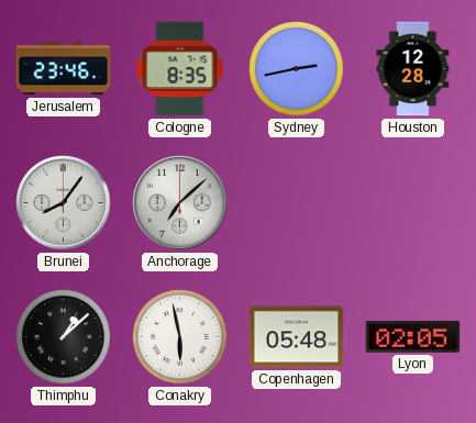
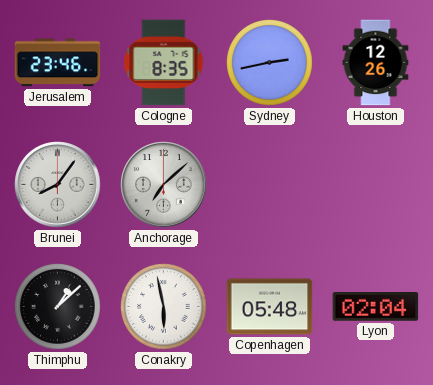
Houston: 12:28 -> 12:26
Lyon: 02:05 -> 02:04
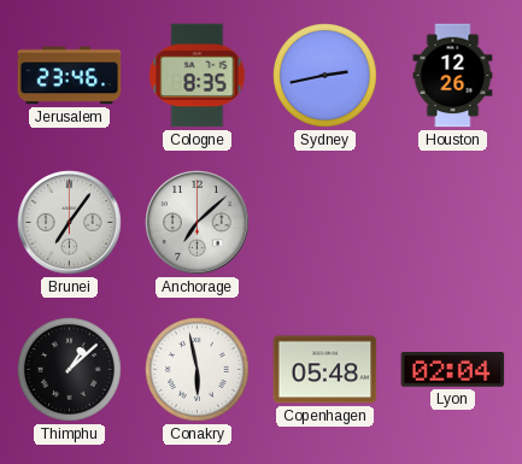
Brunei: 8:06 -> 7:06
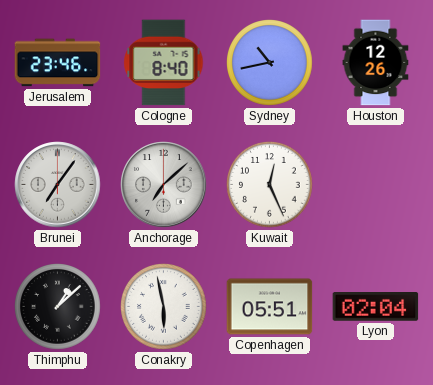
Cologne: 8:35 -> 8:40
Sydney: 2:43 -> 10:43
Kuwait: none -> 12:26
Copenhagen: 05:48 -> 05:51
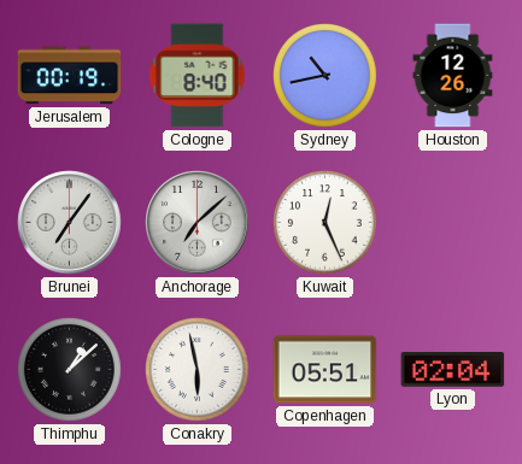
Jerusalem: 23:46 -> 00:19
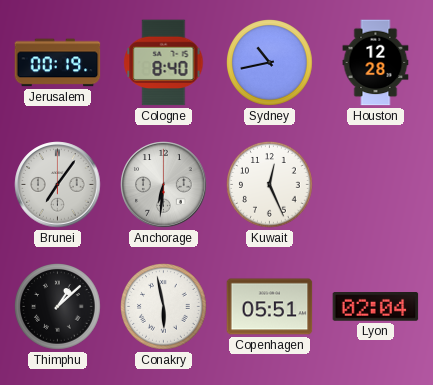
Houston: 12:26 -> 12:28
Anchorage: 7:08 -> 6:31
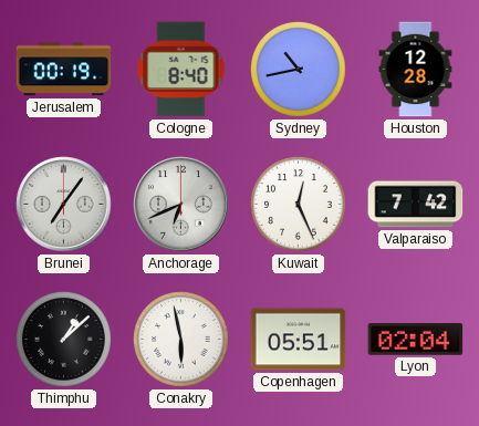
Anchorage: 6:31 -> 6:41
Valparaiso: none -> 7:42
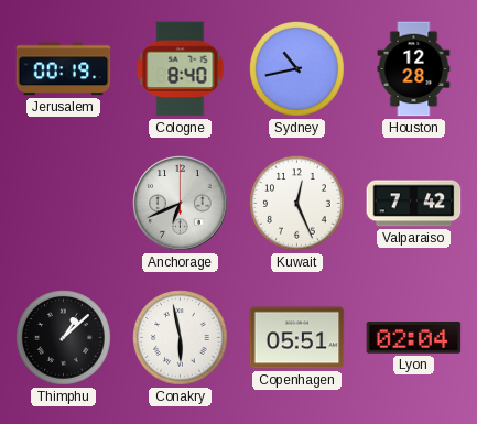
Brunei: 7:06 -> none
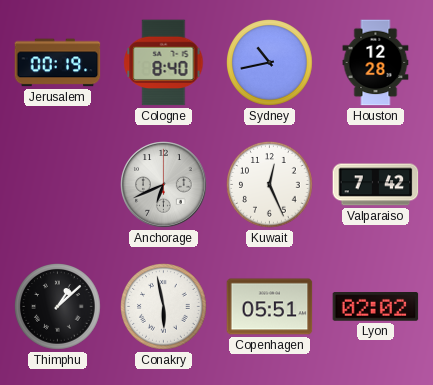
Lyon: 02:04 -> 02:02
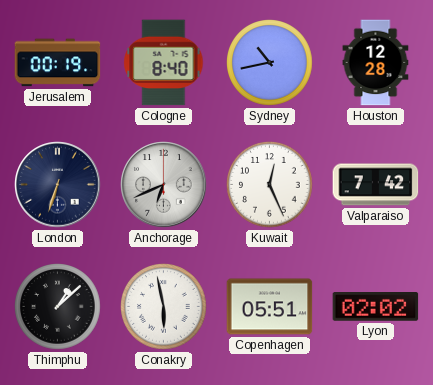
London: none -> 6:33
